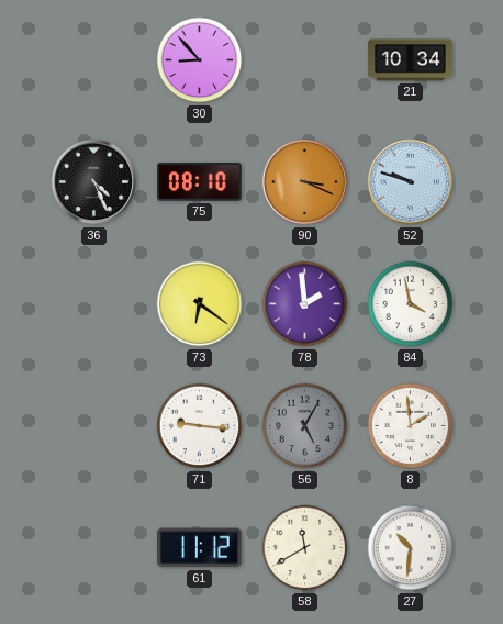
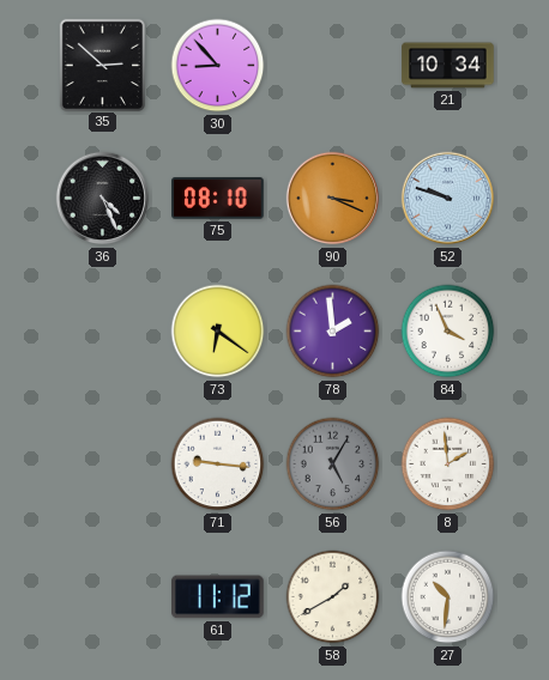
35: none -> 2:52
84: 3:58 -> 3:56
58: 11:40 -> 1:40
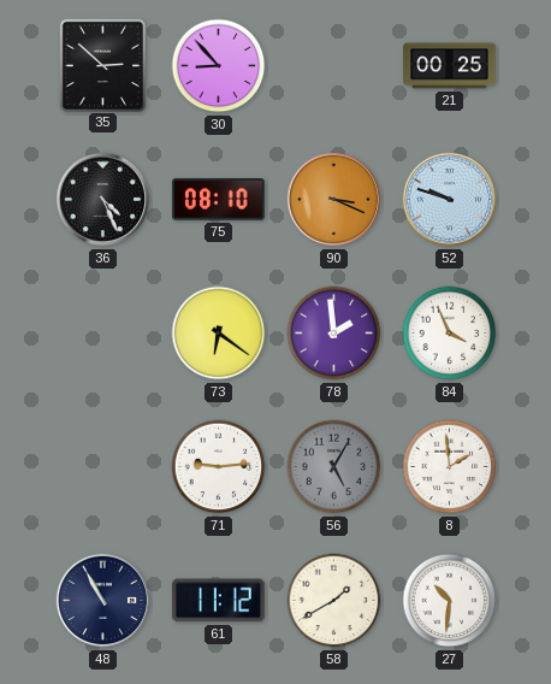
21: 10:34 -> 00:25
71: 9:16 -> 9:14
48: none -> 10:55
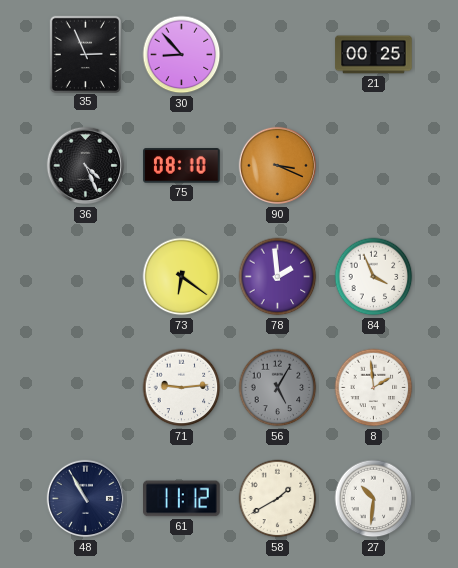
35: 2:52 -> 2:56
52: 9:48 -> none
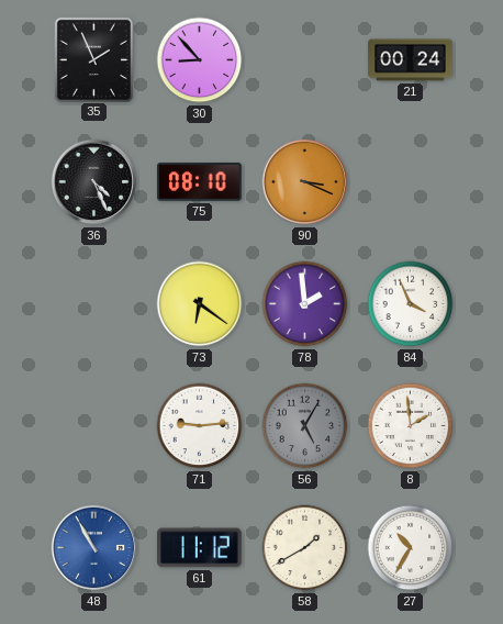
35: 2:56 -> 1:56
21: 00:25 -> 00:24
48 dial: navy -> blue
27: 10:31 -> 10:35
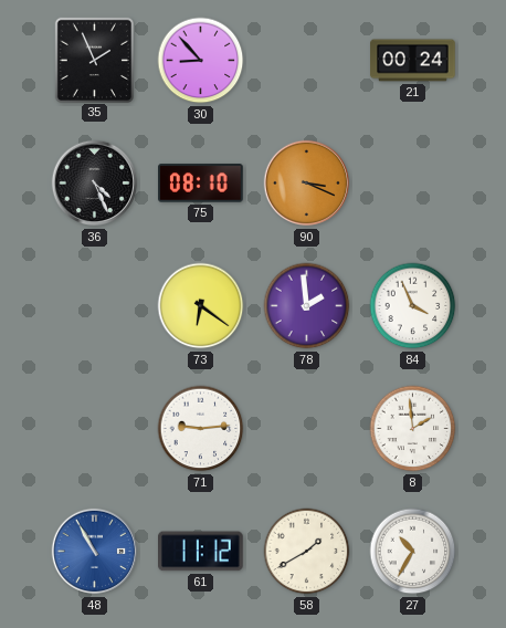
56: 5:05 -> none
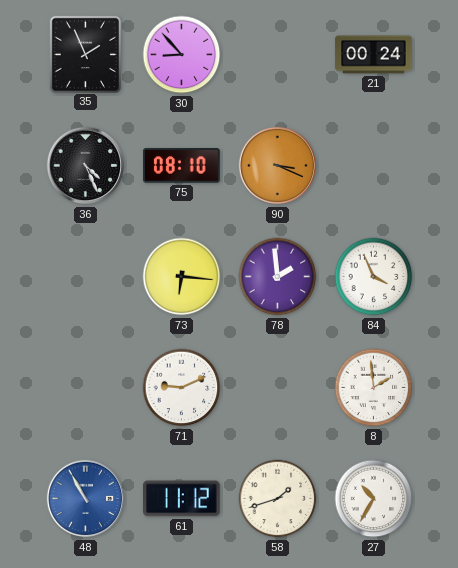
73: 6:21 -> 6:16
71: 9:14 -> 9:11
58: 1:40 -> 1:42
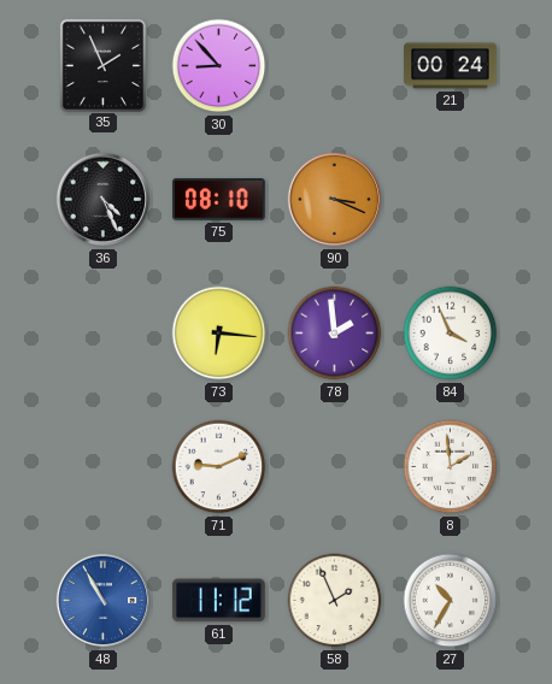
58: 1:42 -> 1:56
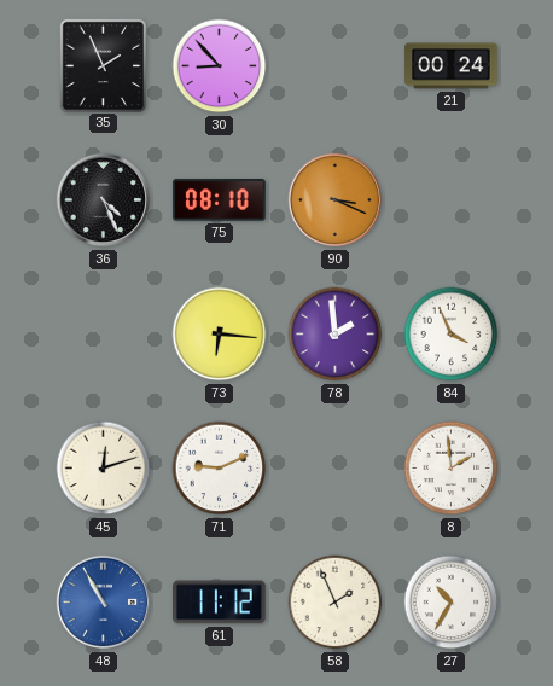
45: none -> 12:12
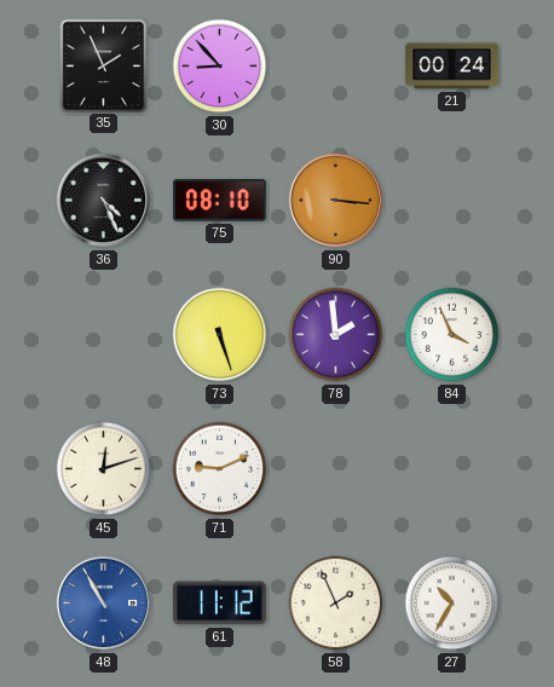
90: 3:19 -> 3:16
73: 6:16 -> 5:27
8: 1:59 -> none
